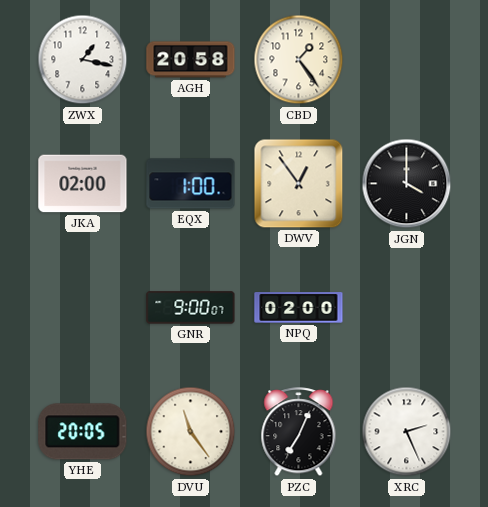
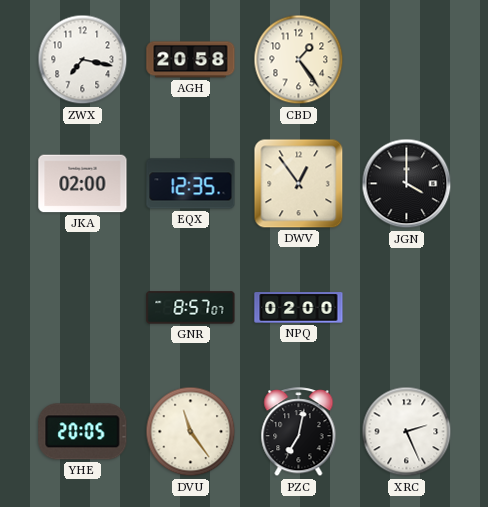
ZWX: 1:17 -> 7:17
EQX: 1:00 -> 12:35
GNR: 9:00 -> 8:57
PZC: 7:04 -> 7:02
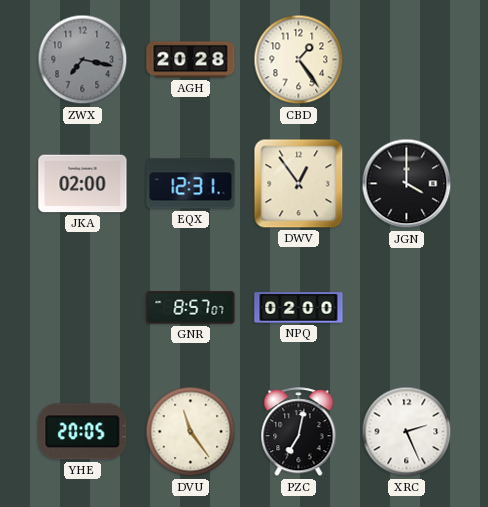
ZWX dial: white -> grey
AGH: 20:58 -> 20:28
EQX: 12:35 -> 12:31
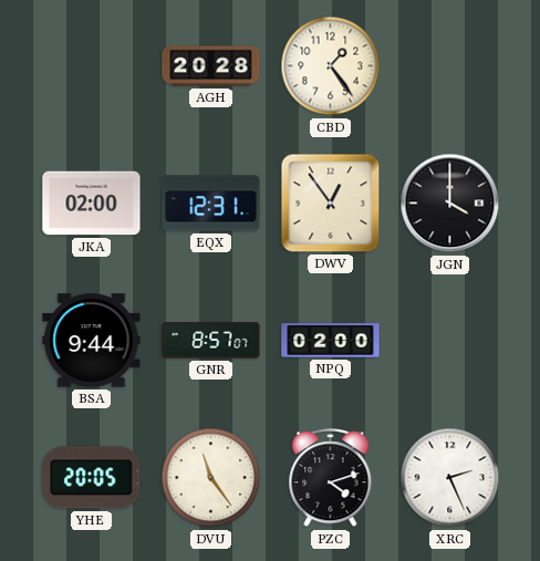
ZWX: 7:17 -> none
BSA: none -> 9:44
PZC: 7:02 -> 4:12
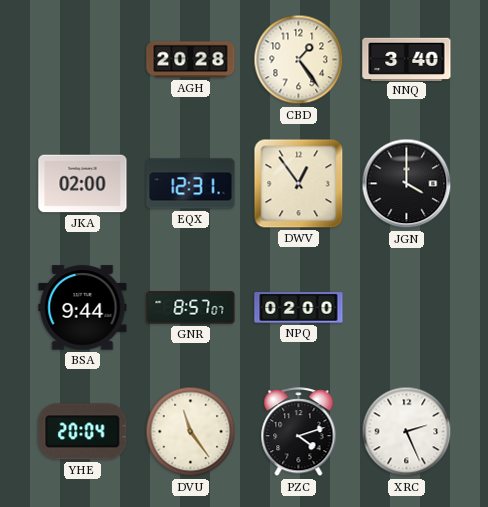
NNQ: none -> 3:40
YHE: 20:05 -> 20:04
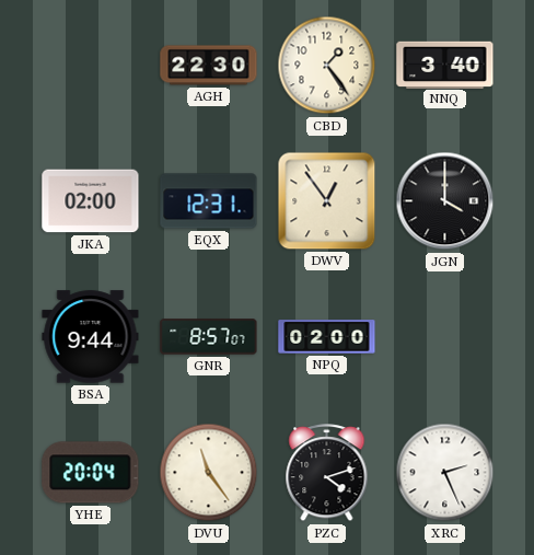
AGH: 20:28 -> 22:30
